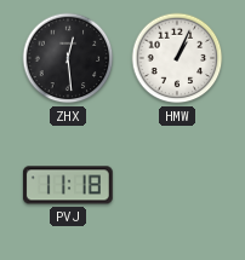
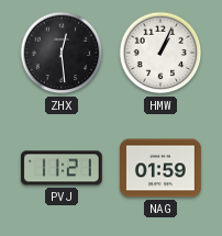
PVJ: 11:18 -> 11:21
NAG: none -> 01:59
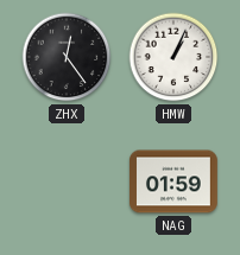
ZHX: 12:29 -> 12:24
PVJ: 11:21 -> none
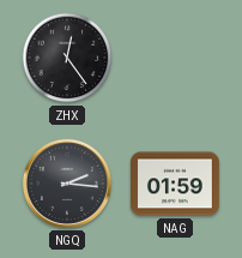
HMW: 1:04 -> none
NGQ: none -> 2:16
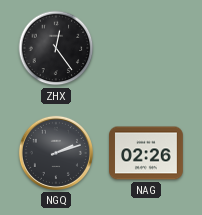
NGQ: 2:16 -> 2:12
NAG: 01:59 -> 02:26
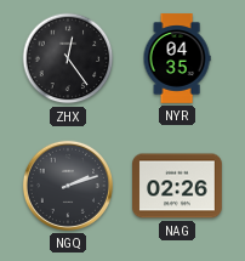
NYR: none -> 04:35
